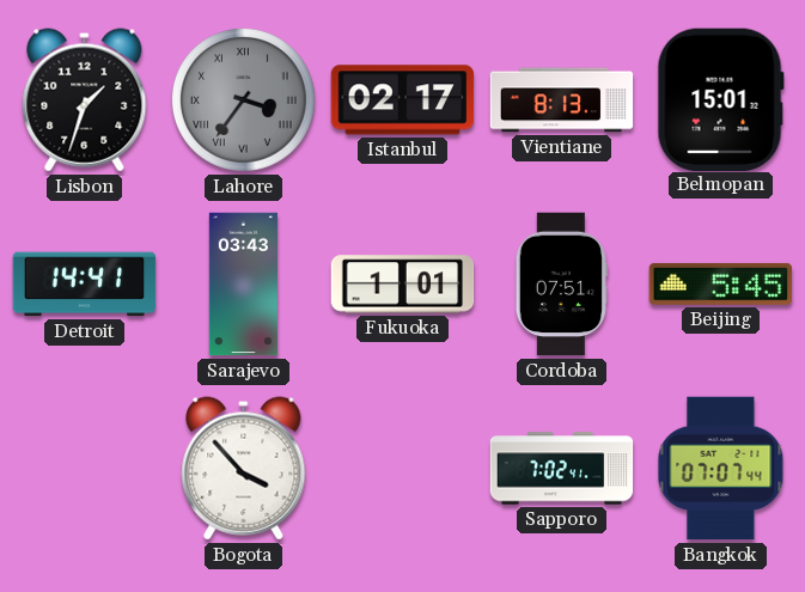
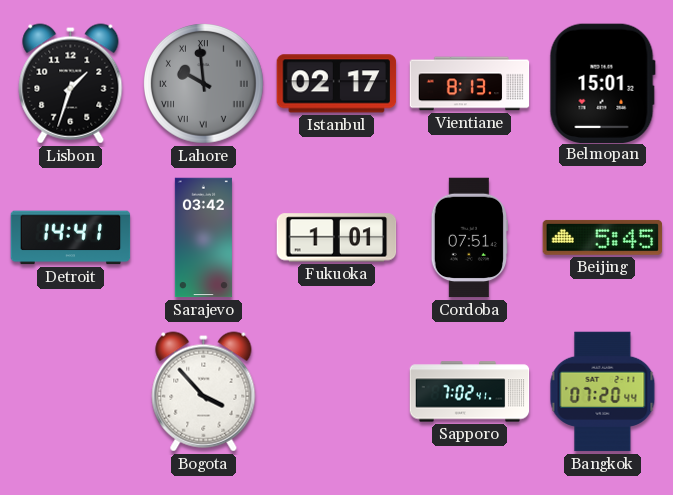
Lahore: 3:36 -> 9:59
Sarajevo: 03:43 -> 03:42
Bangkok: 07:07 -> 07:20
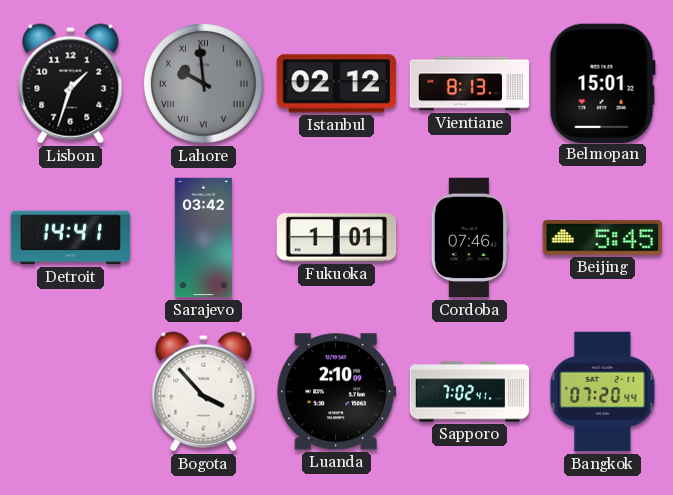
Istanbul: 02:17 -> 02:12
Cordoba: 07:51 -> 07:46
Luanda: none -> 2:10
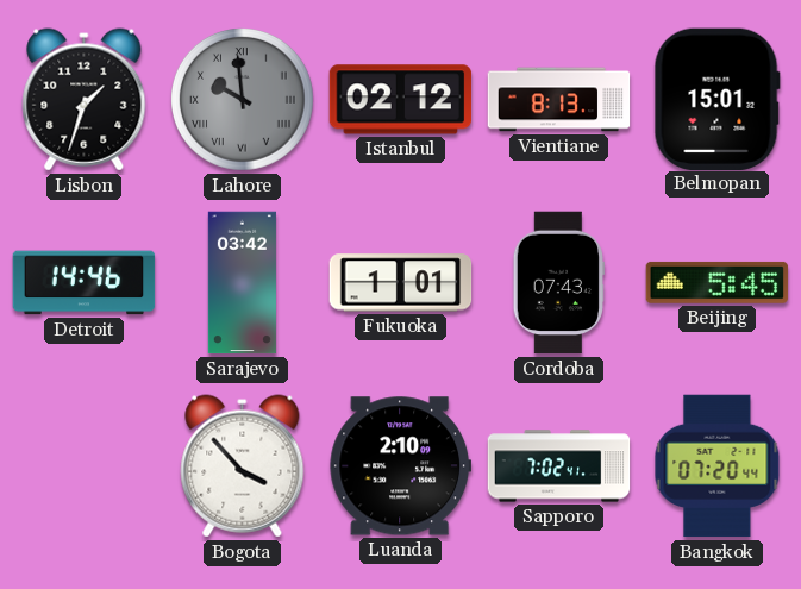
Detroit: 14:41 -> 14:46
Cordoba: 07:46 -> 07:43
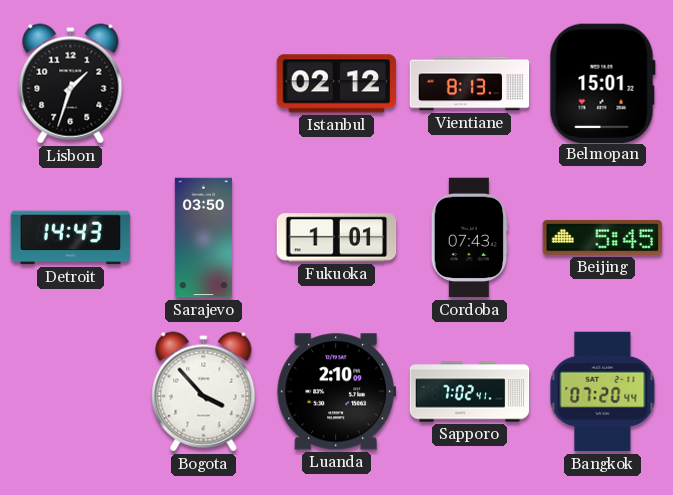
Lahore: 9:59 -> none
Detroit: 14:46 -> 14:43
Sarajevo: 03:42 -> 03:50
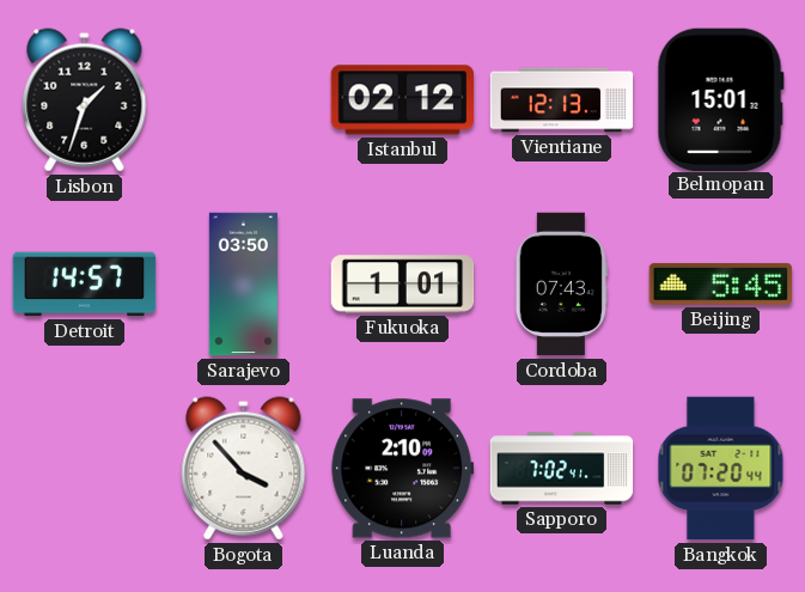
Vientiane: 8:13 -> 12:13
Detroit: 14:43 -> 14:57
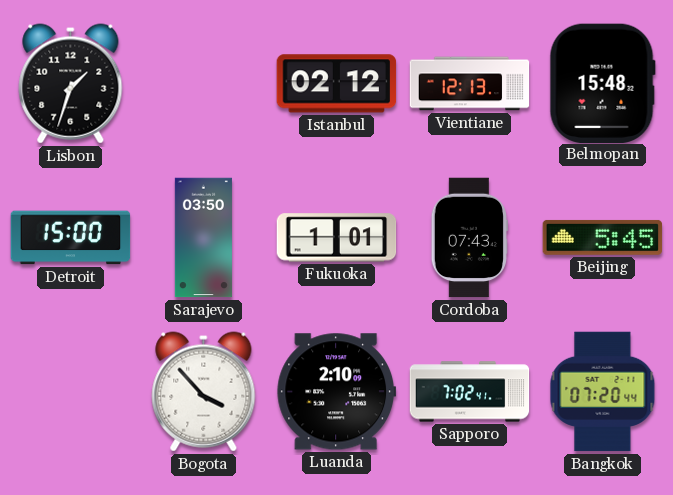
Belmopan: 15:01 -> 15:48
Detroit: 14:57 -> 15:00
